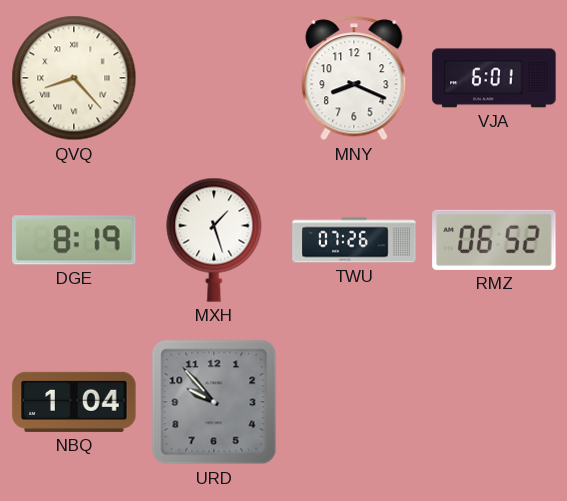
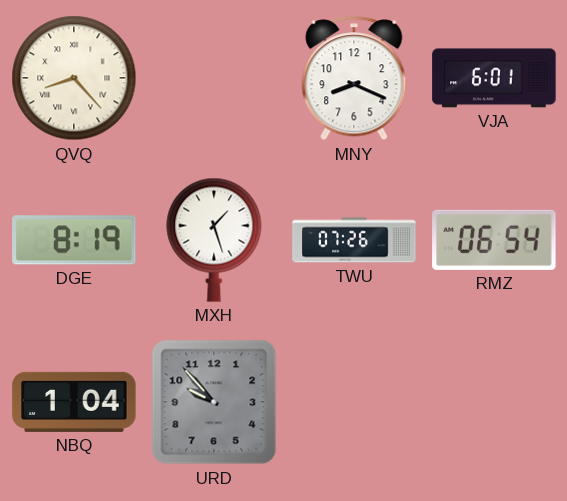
RMZ: 06:52 -> 06:54
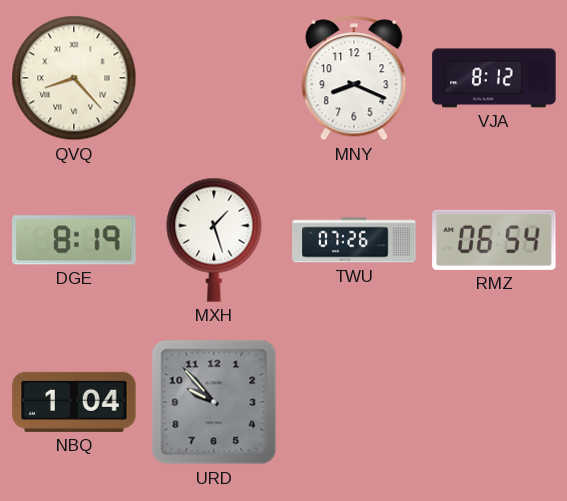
VJA: 6:01 -> 8:12
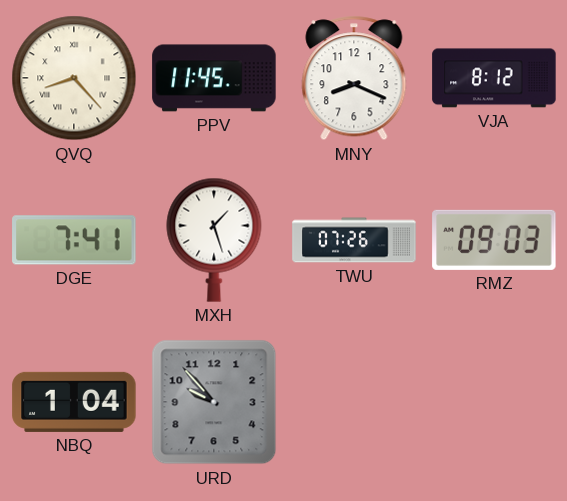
PPV: none -> 11:45
DGE: 8:19 -> 7:41
RMZ: 06:54 -> 09:03
